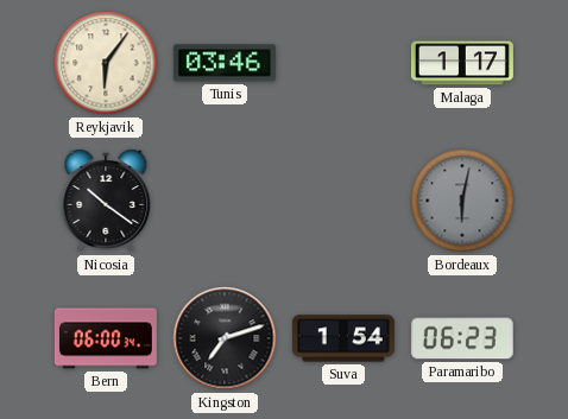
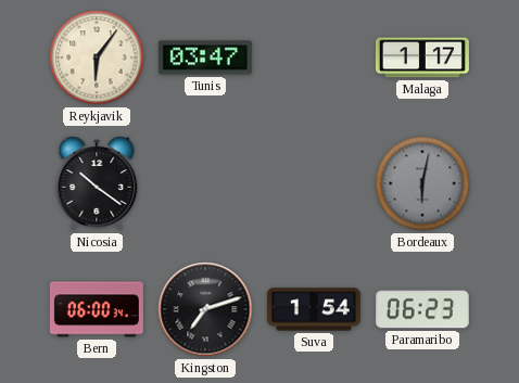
Tunis: 03:46 -> 03:47
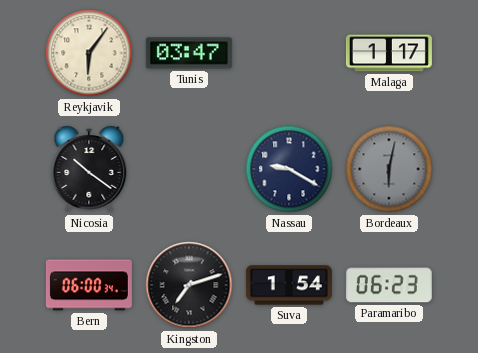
Nassau: none -> 9:20
